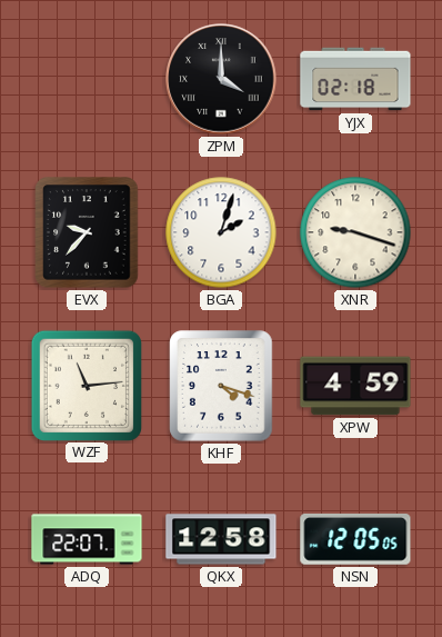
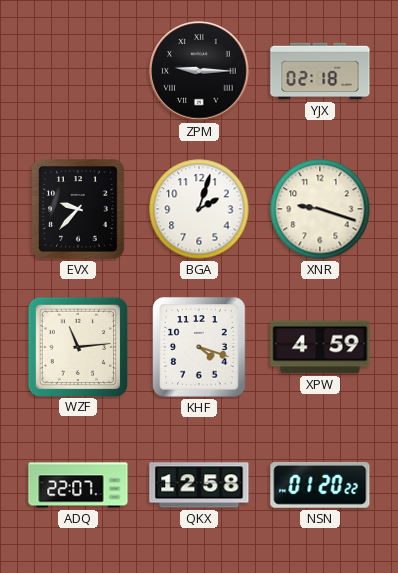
ZPM: 4:00 -> 9:15
NSN: 12:05 -> 01:20
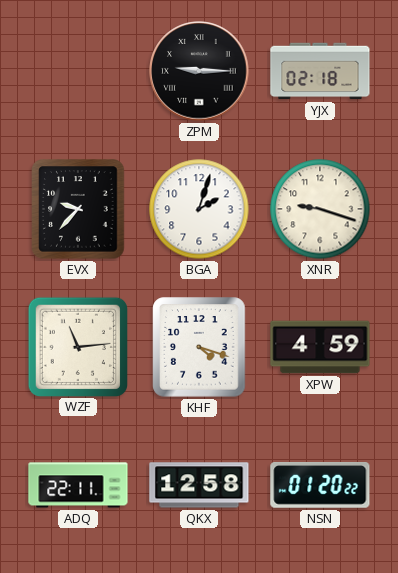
ADQ: 22:07 -> 22:11
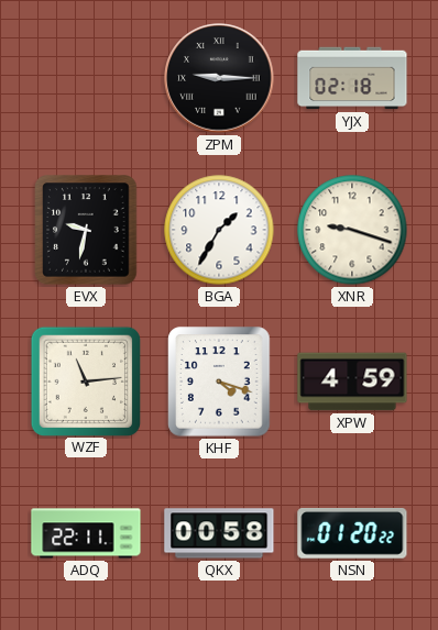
EVX: 9:37 -> 9:32
BGA: 2:03 -> 1:35
QKX: 12:58 -> 00:58
